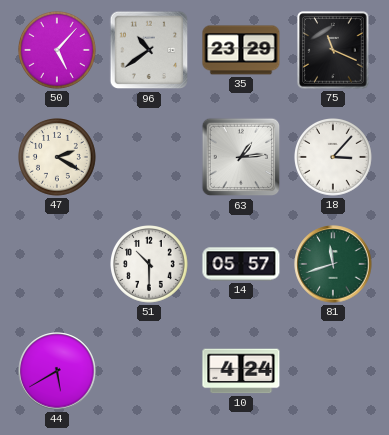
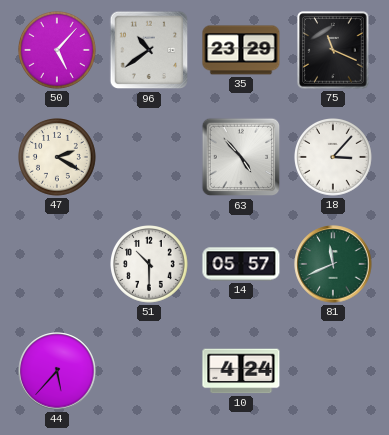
63: 1:14 -> 4:53
81: 11:42 -> 11:41
44: 5:40 -> 5:37
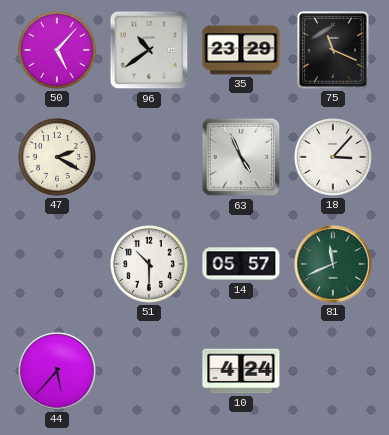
63: 4:53 -> 4:56
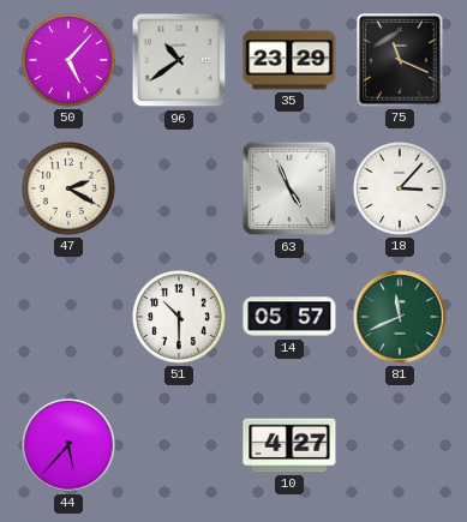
10: 4:24 -> 4:27
